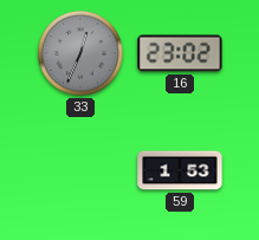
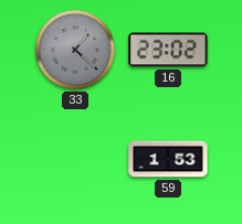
33: 12:34 -> 1:22
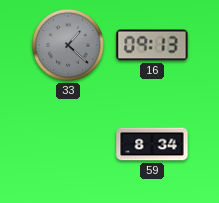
16: 23:02 -> 09:13
59: 1:53 -> 8:34
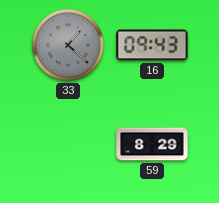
16: 09:13 -> 09:43
59: 8:34 -> 8:29
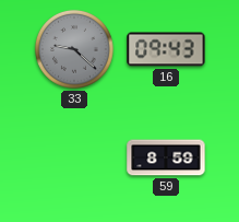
33: 1:22 -> 9:22
59: 8:29 -> 8:59
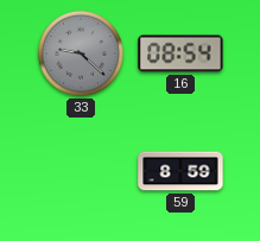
16: 09:43 -> 08:54
